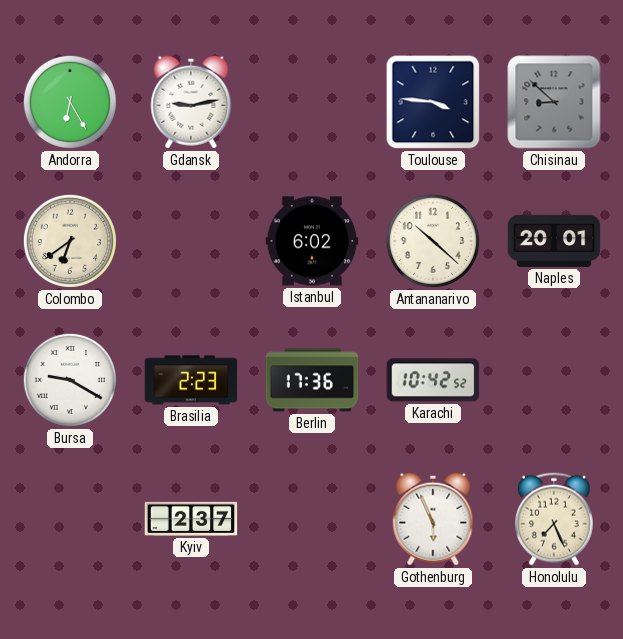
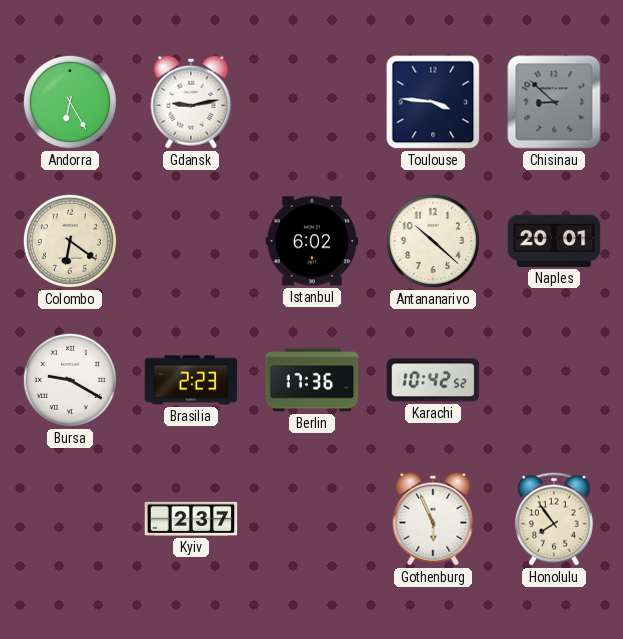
Colombo: 6:39 -> 6:21
Honolulu: 7:26 -> 7:54
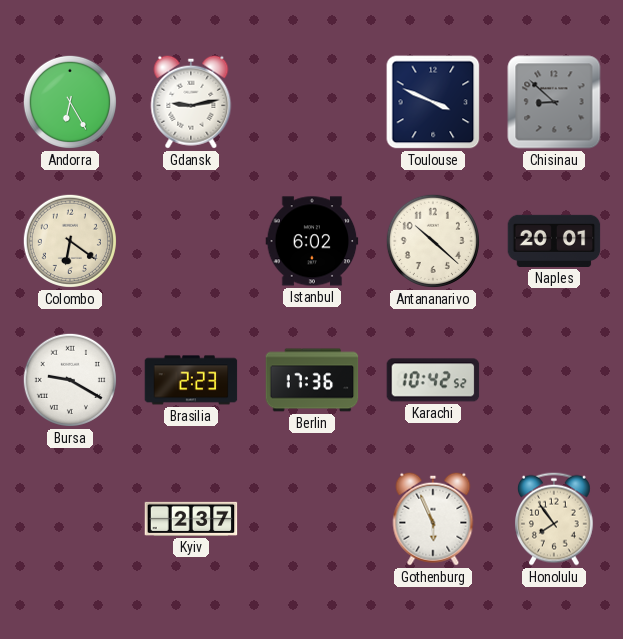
Toulouse: 3:46 -> 3:49
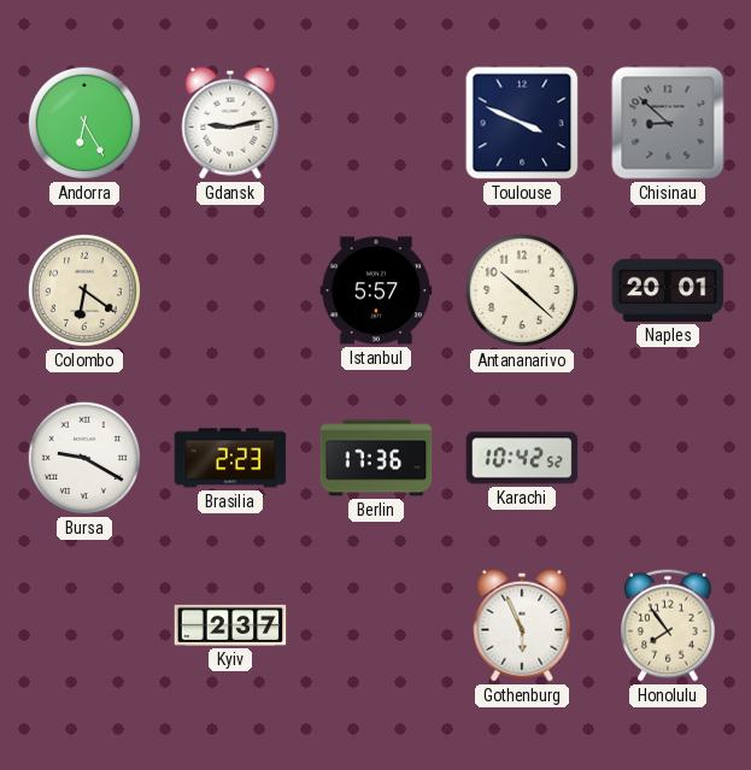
Istanbul: 6:02 -> 5:57
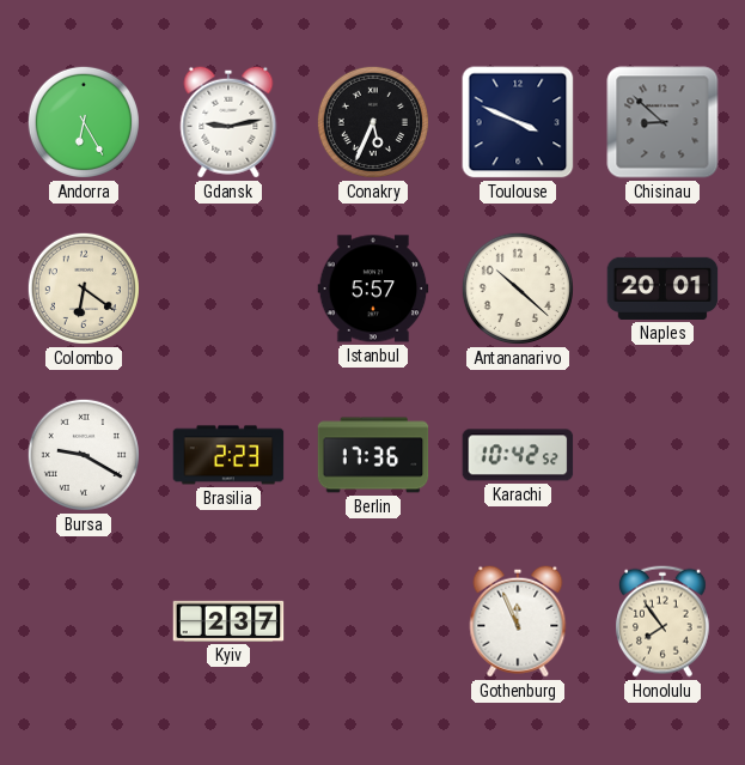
Conakry: none -> 5:34
Gothenburg: 5:56 -> 11:56
